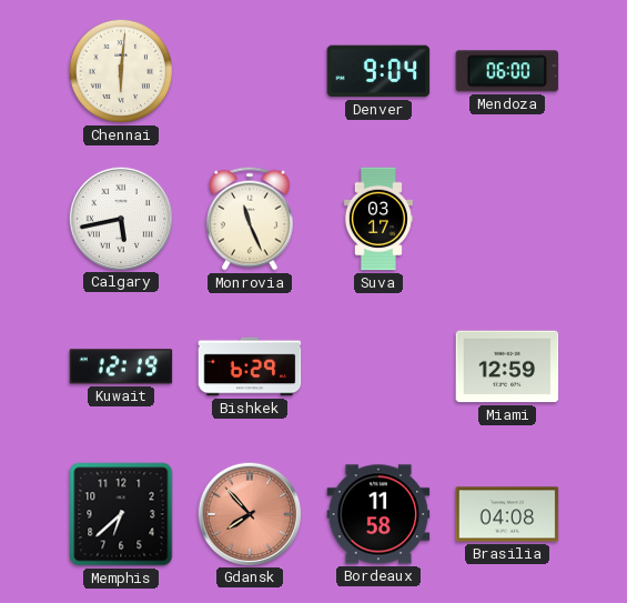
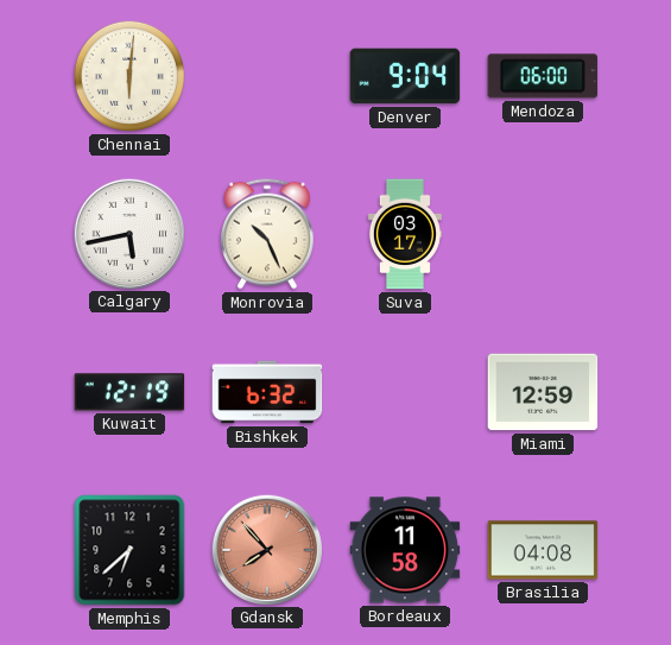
Monrovia: 11:26 -> 10:26
Bishkek: 6:29 -> 6:32
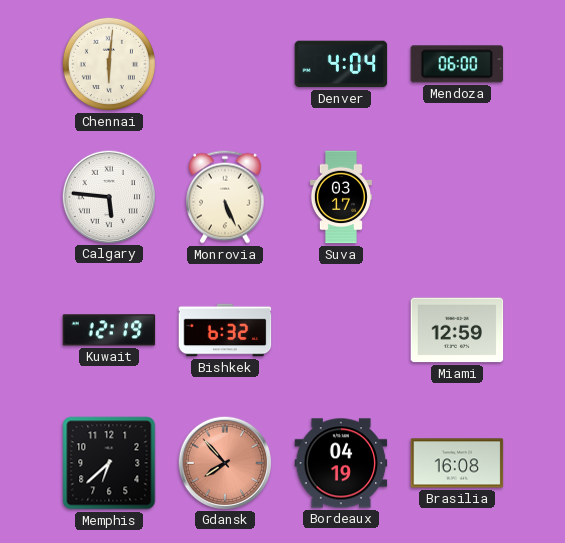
Denver: 9:04 -> 4:04
Calgary: 5:43 -> 5:46
Monrovia: 10:26 -> 5:26
Bordeaux: 11:58 -> 04:19
Brasilia: 04:08 -> 16:08
